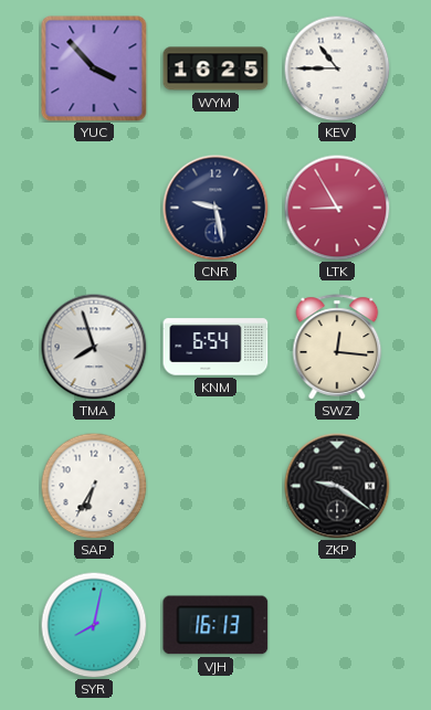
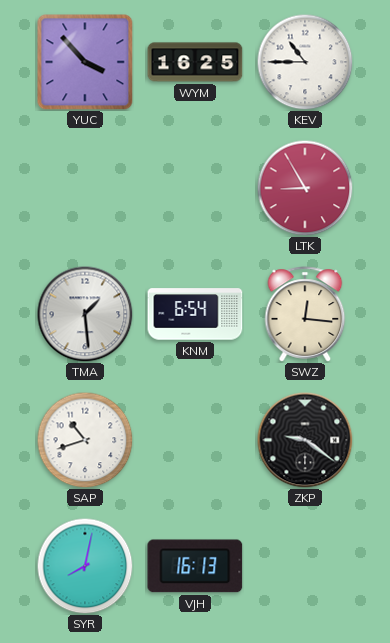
CNR: 9:28 -> none
TMA: 7:57 -> 1:29
SAP: 6:35 -> 10:42
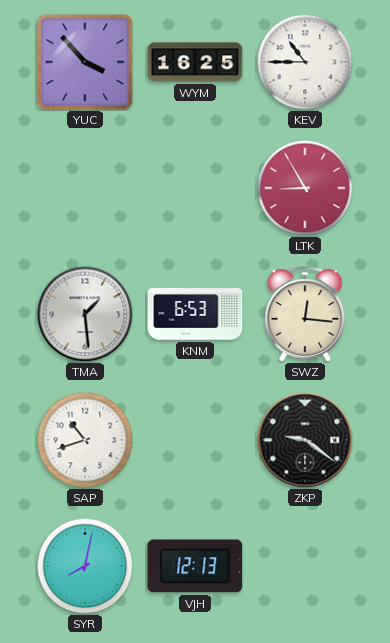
KNM: 6:54 -> 6:53
VJH: 16:13 -> 12:13
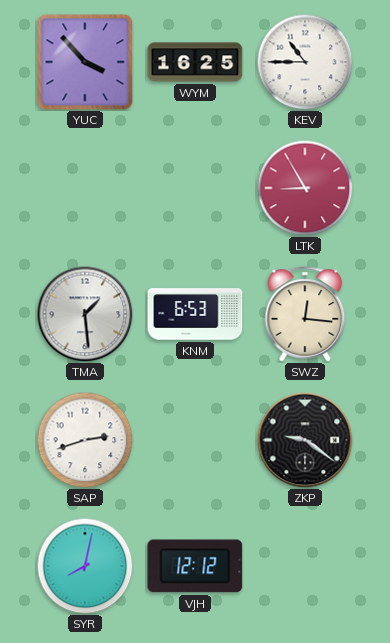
SAP: 10:42 -> 2:42
VJH: 12:13 -> 12:12
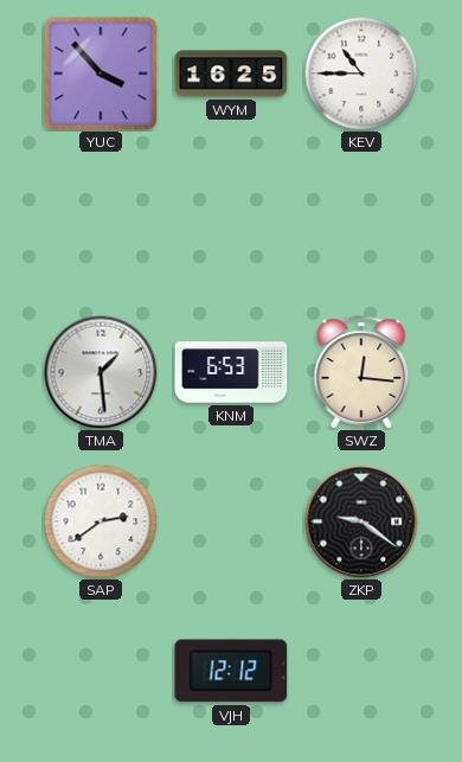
LTK: 8:55 -> none
SAP: 2:42 -> 2:39
SYR: 8:02 -> none
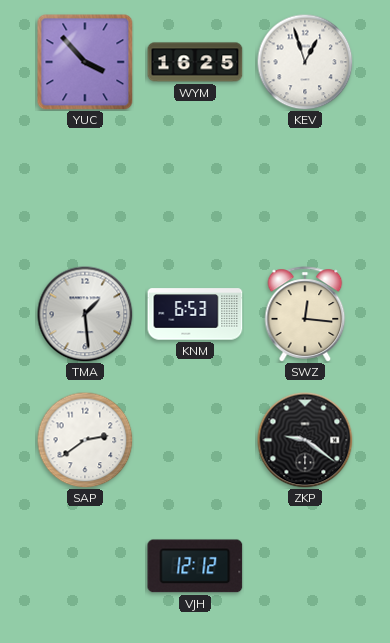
KEV: 10:45 -> 12:57
